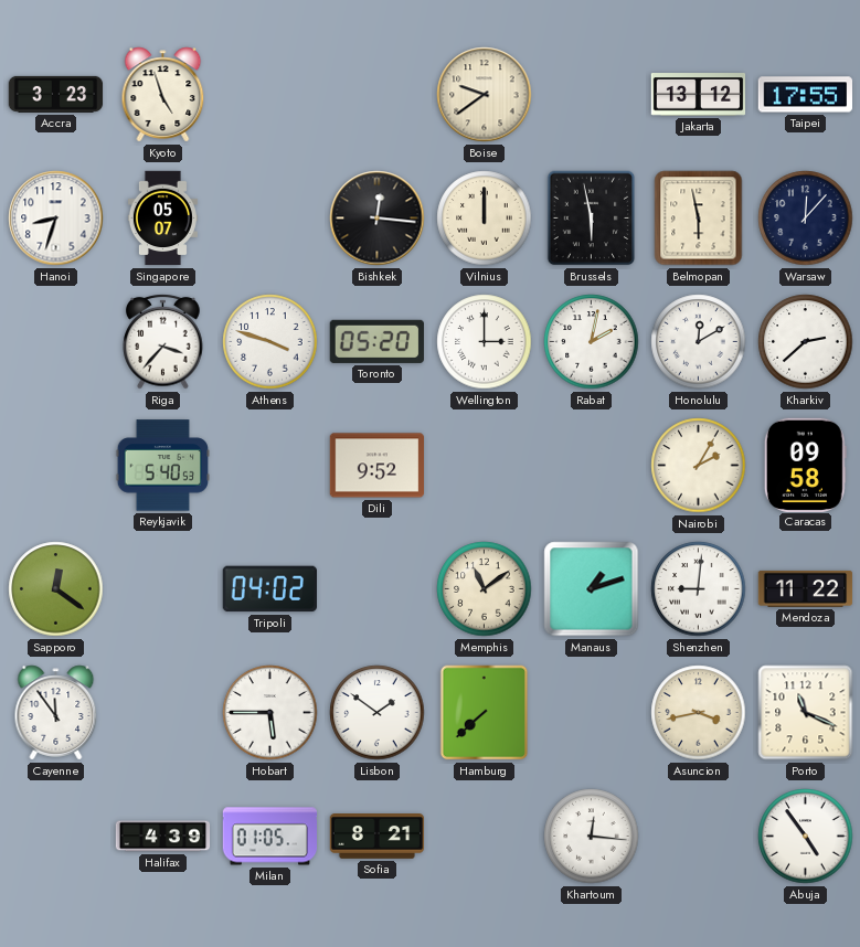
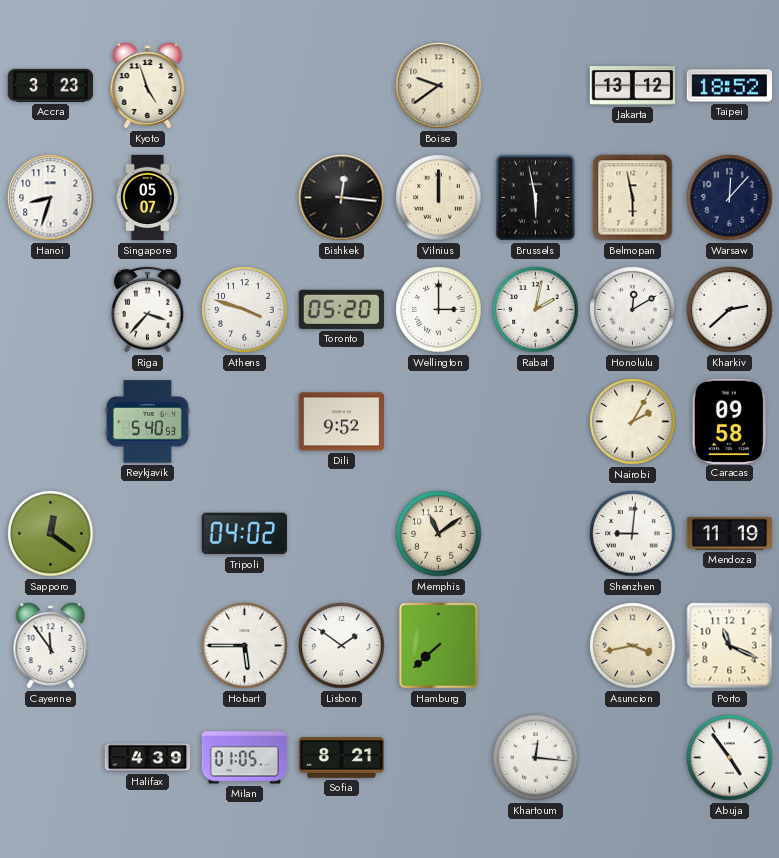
Taipei: 17:55 -> 18:52
Manaus: 1:12 -> none
Mendoza: 11:22 -> 11:19
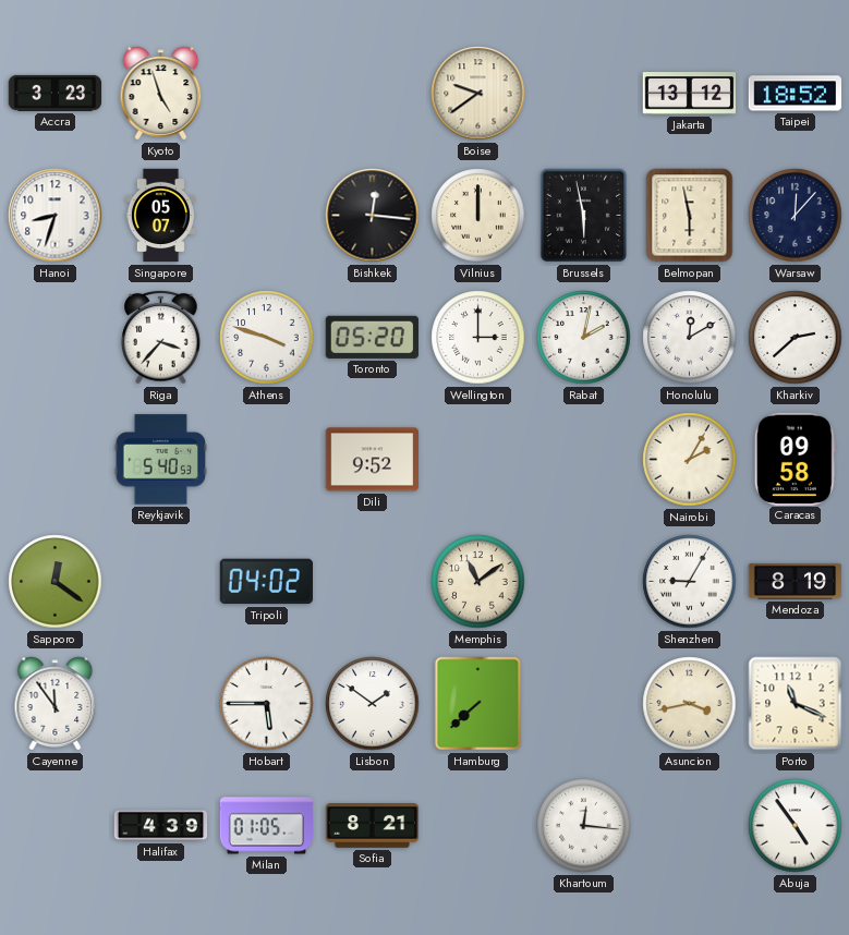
Shenzhen: 9:01 -> 9:05
Mendoza: 11:19 -> 8:19
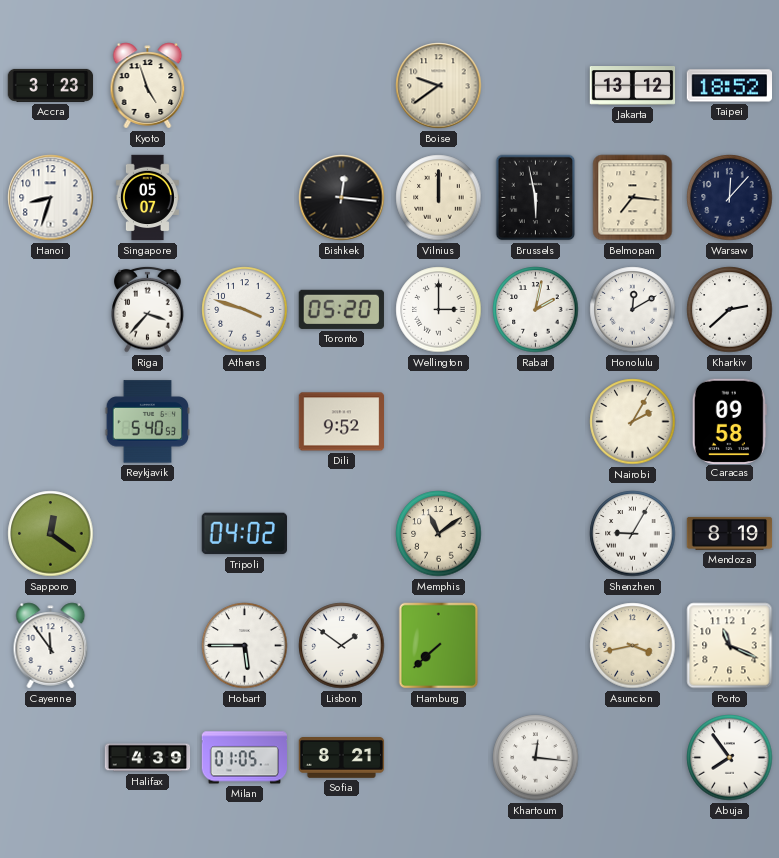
Belmopan: 5:58 -> 7:16
Abuja: 4:54 -> 7:54
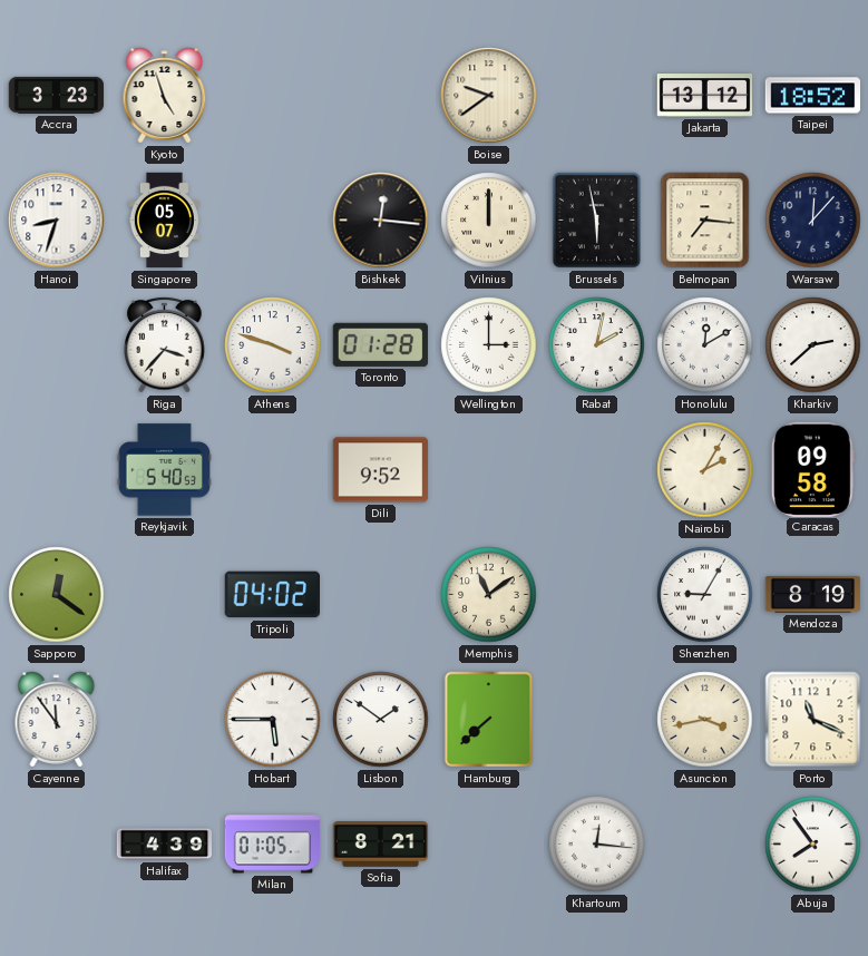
Toronto: 05:20 -> 01:28
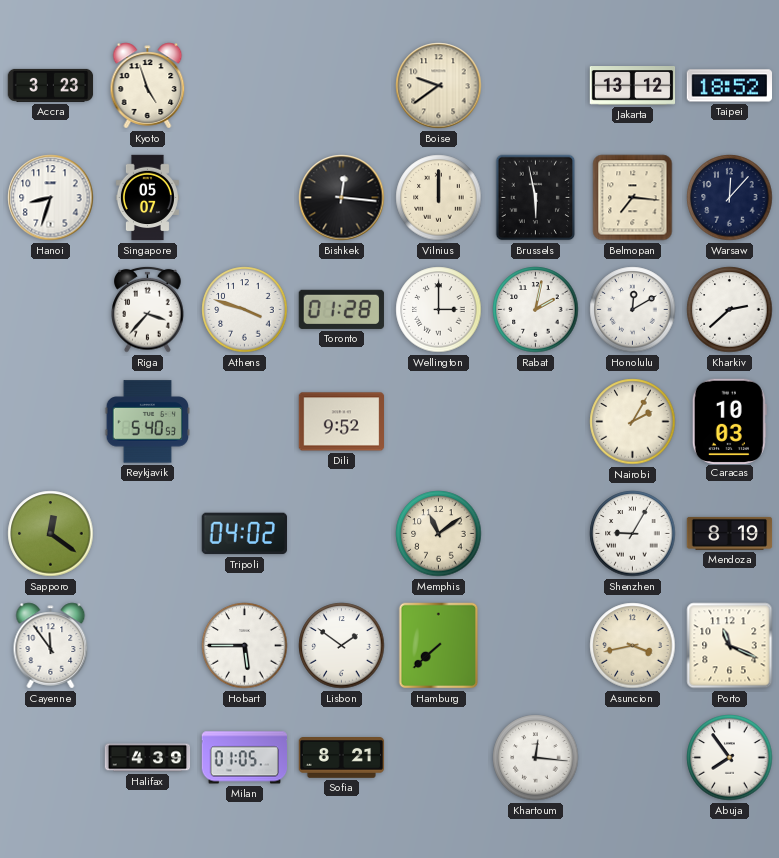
Caracas: 09:58 -> 10:03
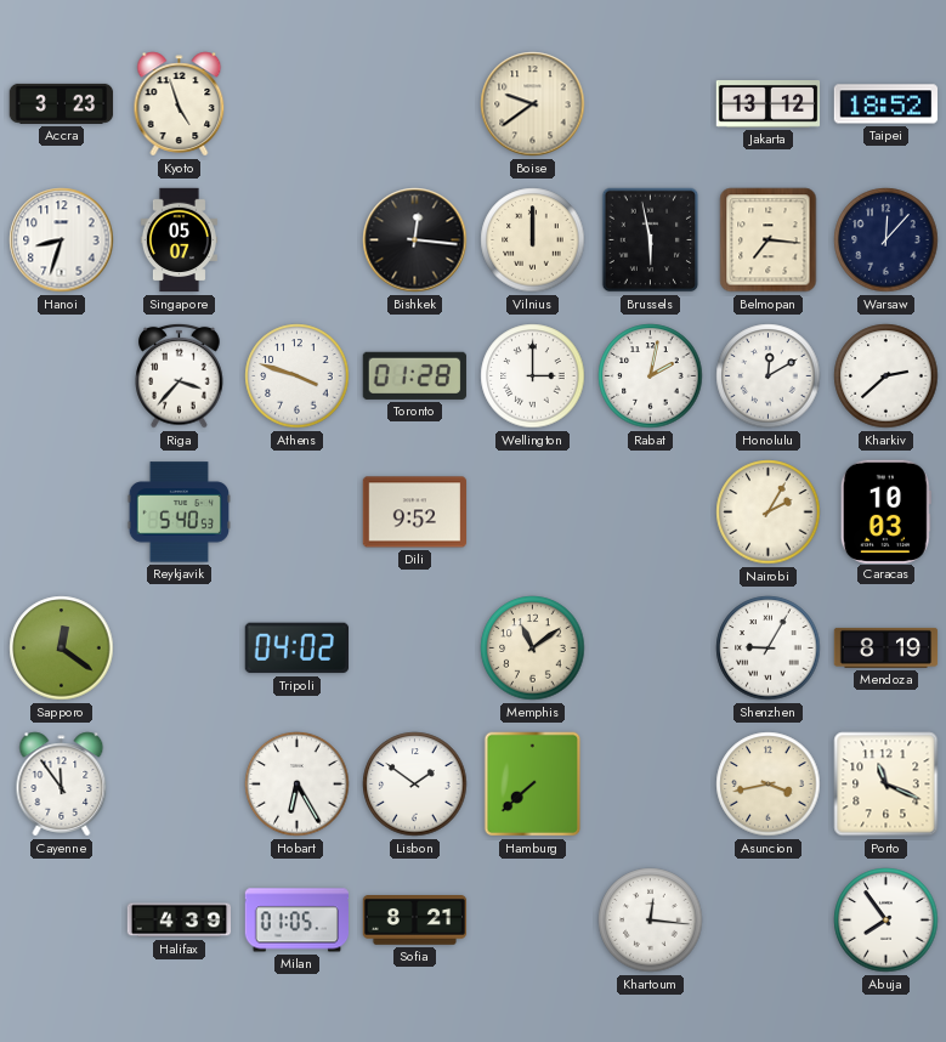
Hobart: 5:45 -> 6:25
